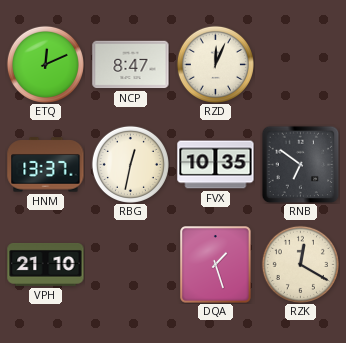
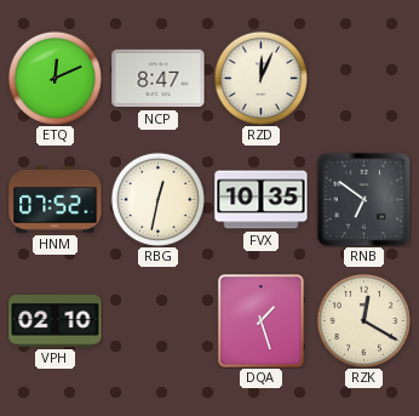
HNM: 13:37 -> 07:52
VPH: 21:10 -> 02:10
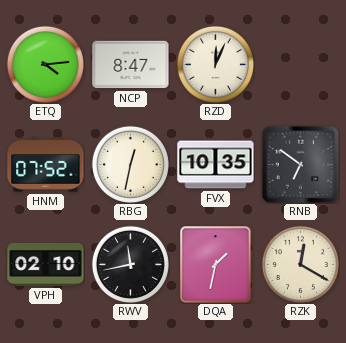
ETQ: 12:11 -> 4:14
RWV: none -> 11:43
DQA: 1:27 -> 1:32
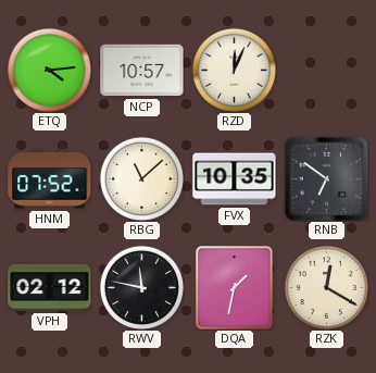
NCP: 8:47 -> 10:57
RBG: 12:32 -> 11:08
VPH: 02:10 -> 02:12
RWV: 11:43 -> 11:47
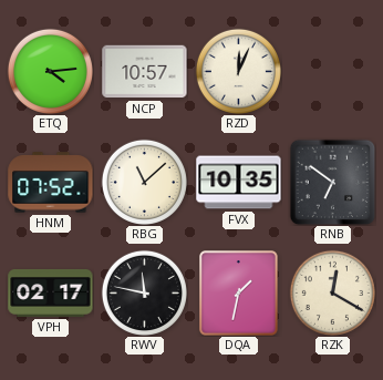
VPH: 02:12 -> 02:17
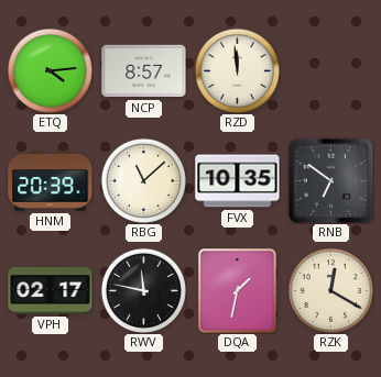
NCP: 10:57 -> 8:57
RZD: 12:04 -> 11:59
HNM: 07:52 -> 20:39
